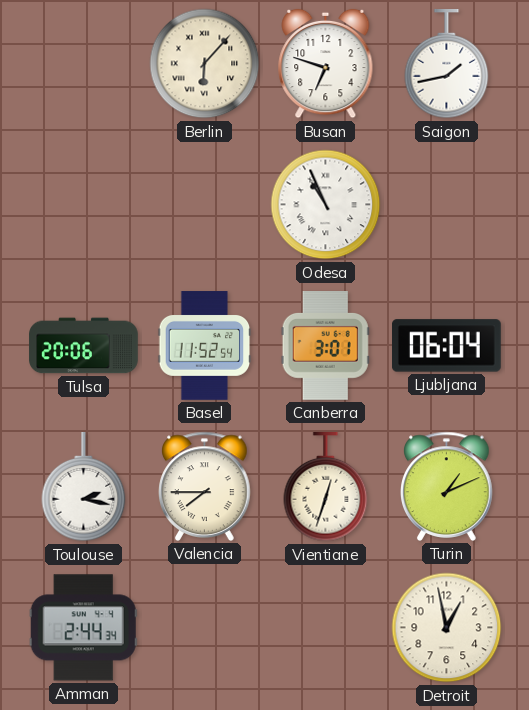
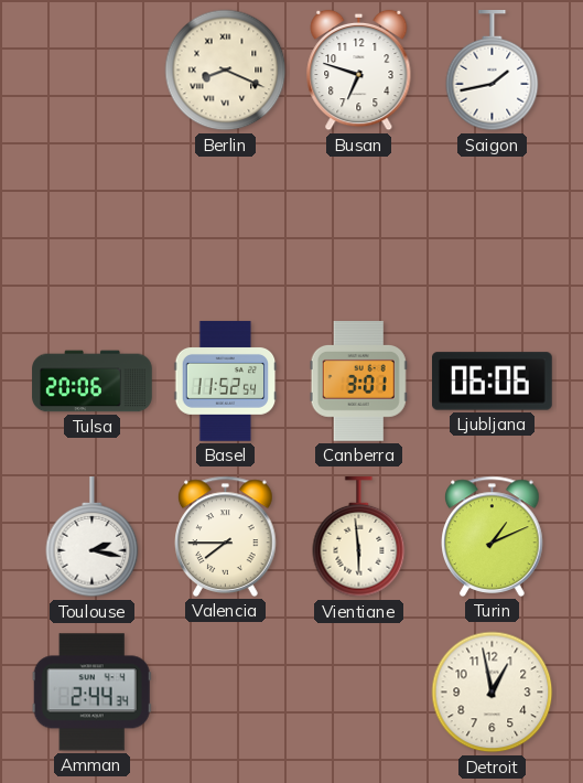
Berlin: 6:07 -> 8:19
Odesa: 10:56 -> none
Ljubljana: 06:04 -> 06:06
Vientiane: 12:33 -> 5:59
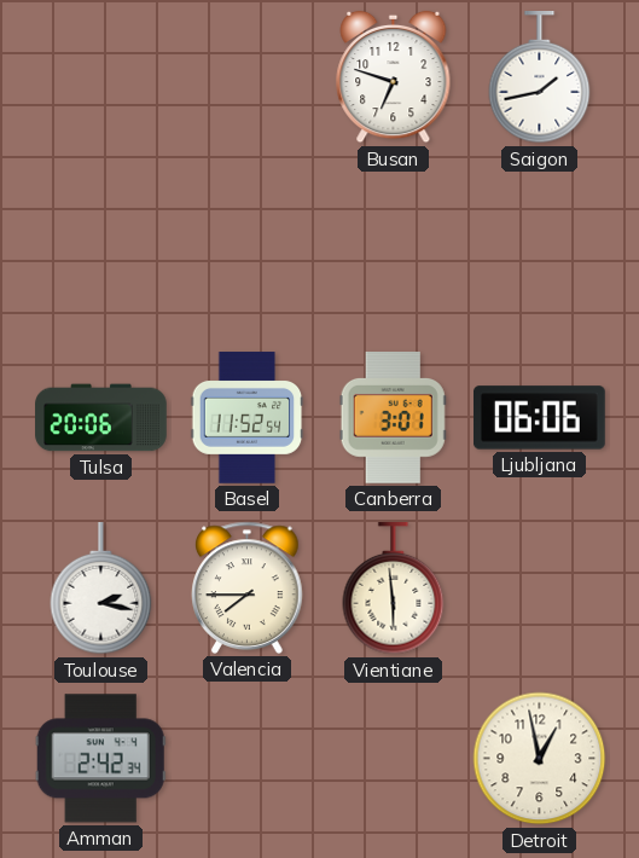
Berlin: 8:19 -> none
Turin: 1:11 -> none
Amman: 2:44 -> 2:42
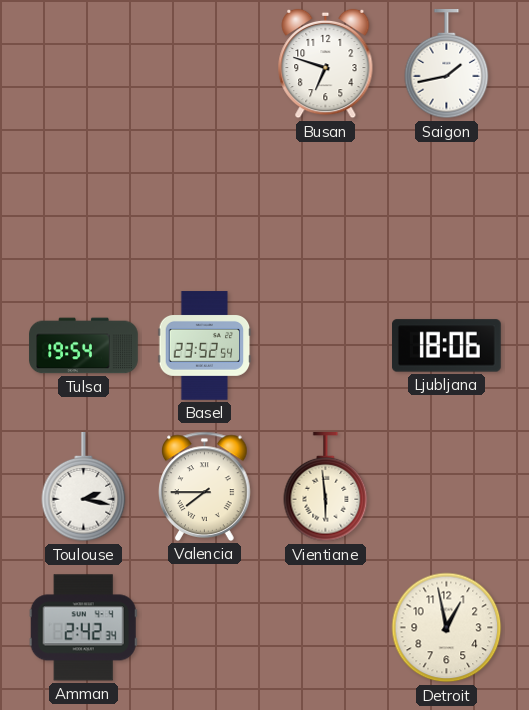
Tulsa: 20:06 -> 19:54
Basel: 11:52 -> 23:52
Canberra: 3:01 -> none
Ljubljana: 06:06 -> 18:06
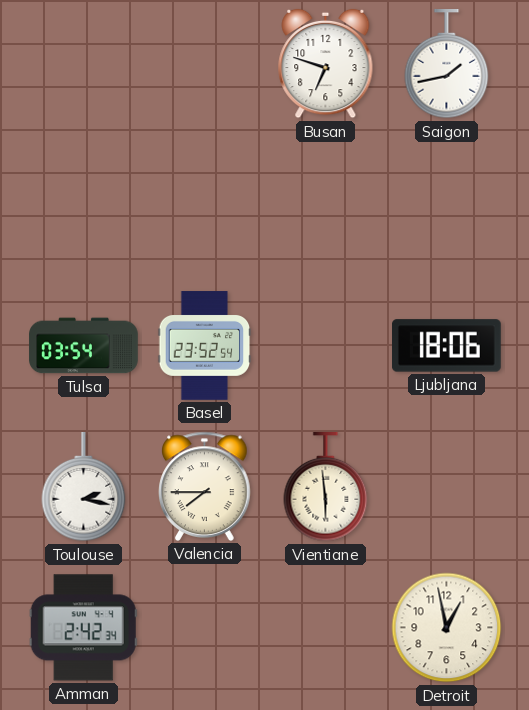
Tulsa: 19:54 -> 03:54
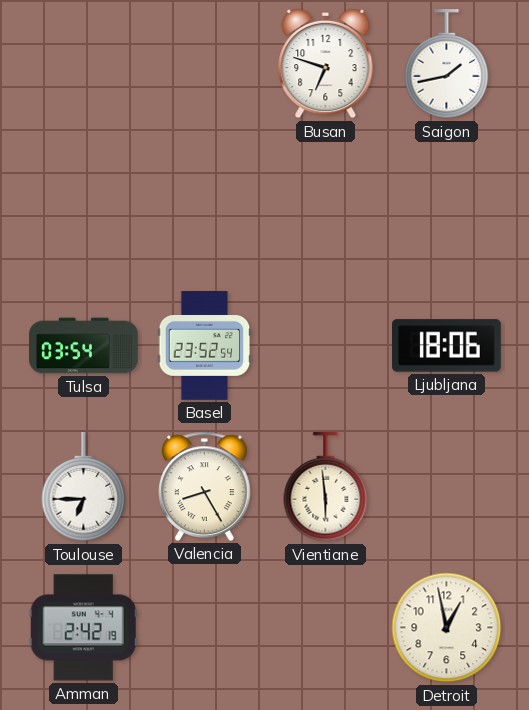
Toulouse: 2:17 -> 6:45
Valencia: 7:45 -> 8:25
Amman: 2:42:34 -> 2:42:19
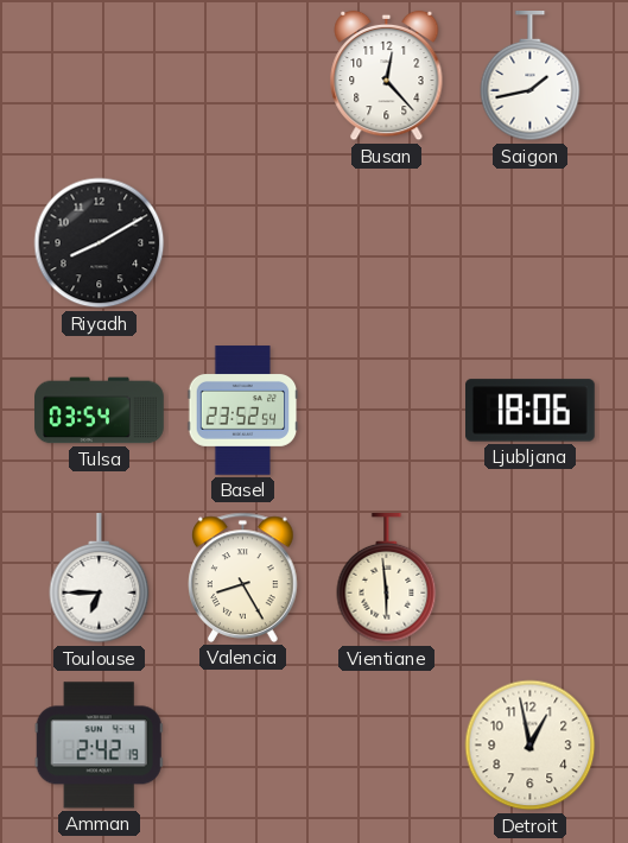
Busan: 6:48 -> 12:23
Riyadh: none -> 8:10
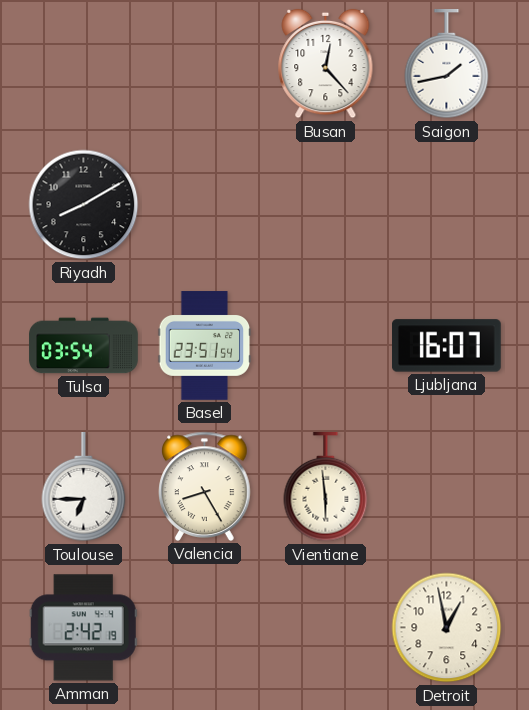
Basel: 23:52 -> 23:51
Ljubljana: 18:06 -> 16:07
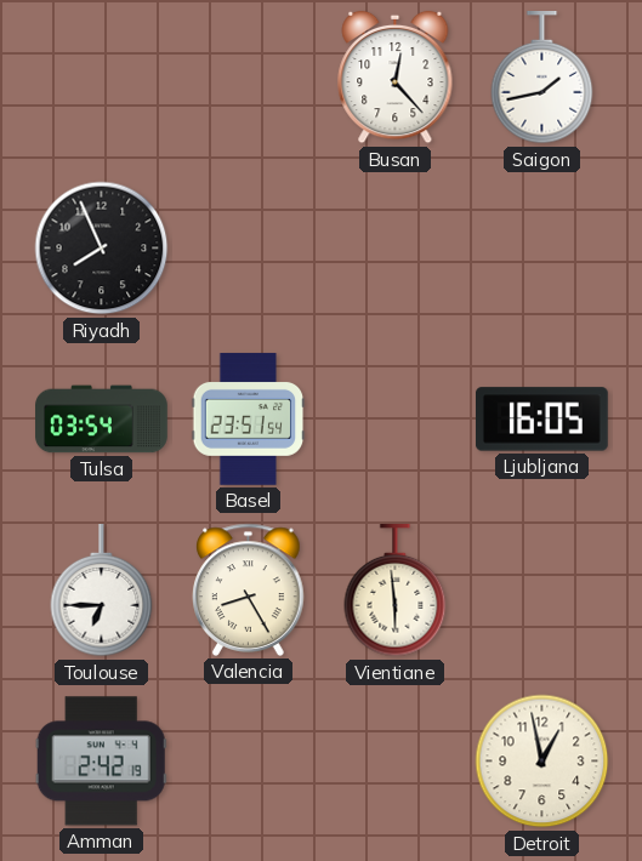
Riyadh: 8:10 -> 7:56
Ljubljana: 16:07 -> 16:05
